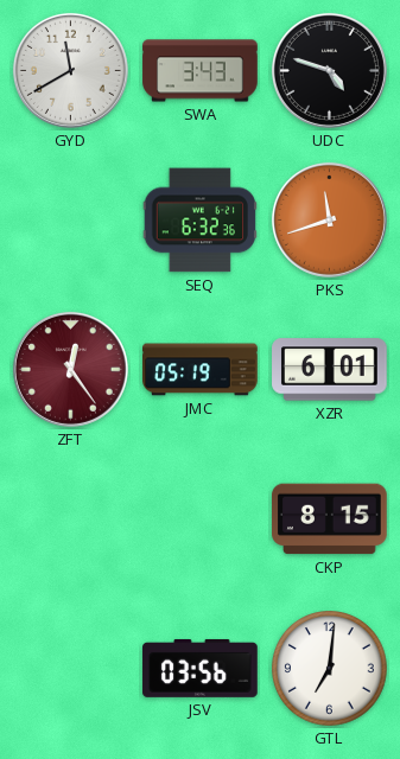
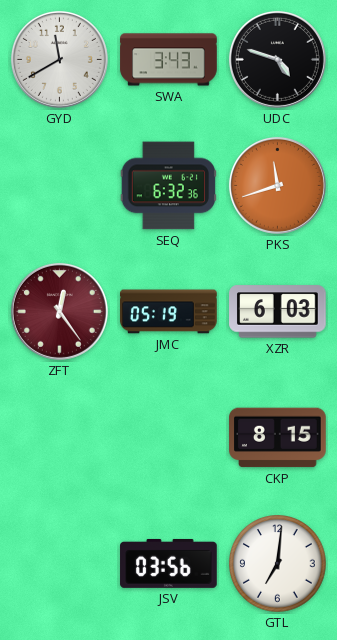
XZR: 6:01 -> 6:03
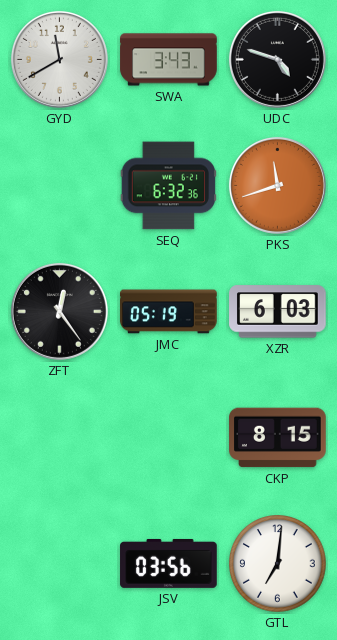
ZFT dial: burgundy -> black
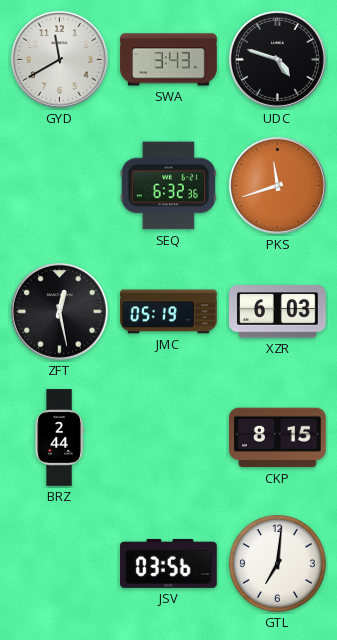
ZFT: 12:24 -> 12:28
BRZ: none -> 2:44
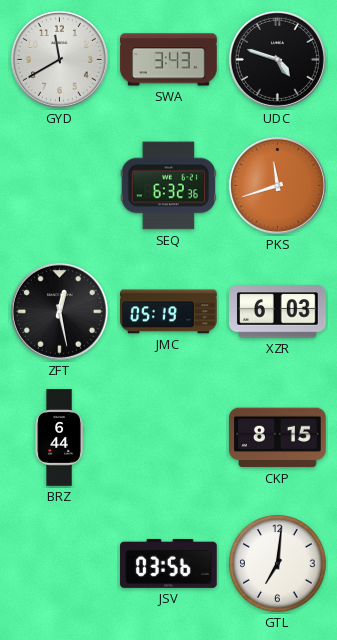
BRZ: 2:44 -> 6:44
